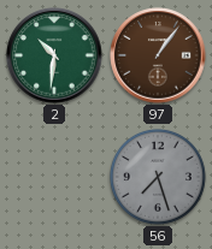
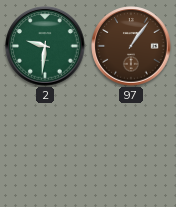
2: 10:31 -> 9:31
56: 7:27 -> none
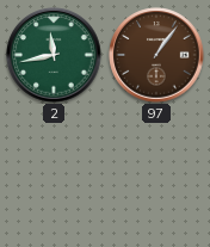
2: 9:31 -> 11:43
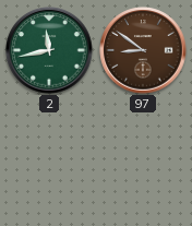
97: 1:06 -> 8:51
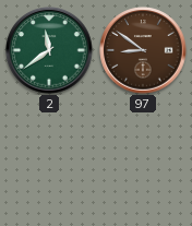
2: 11:43 -> 11:39
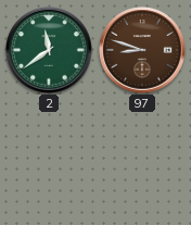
97: 8:51 -> 8:48
